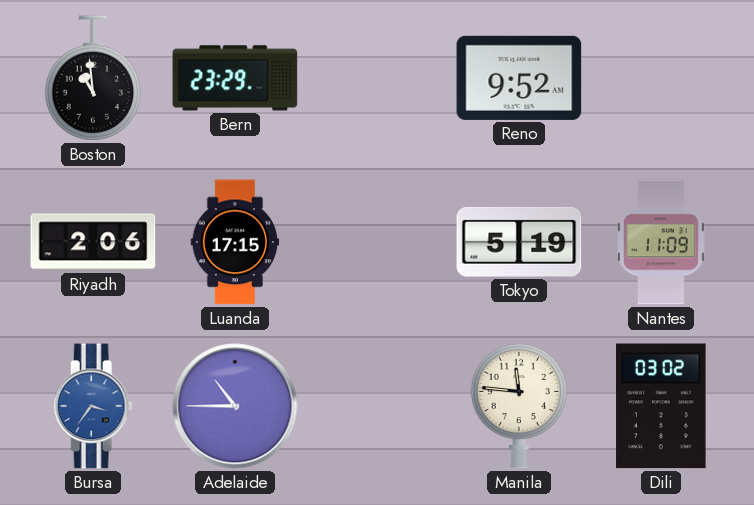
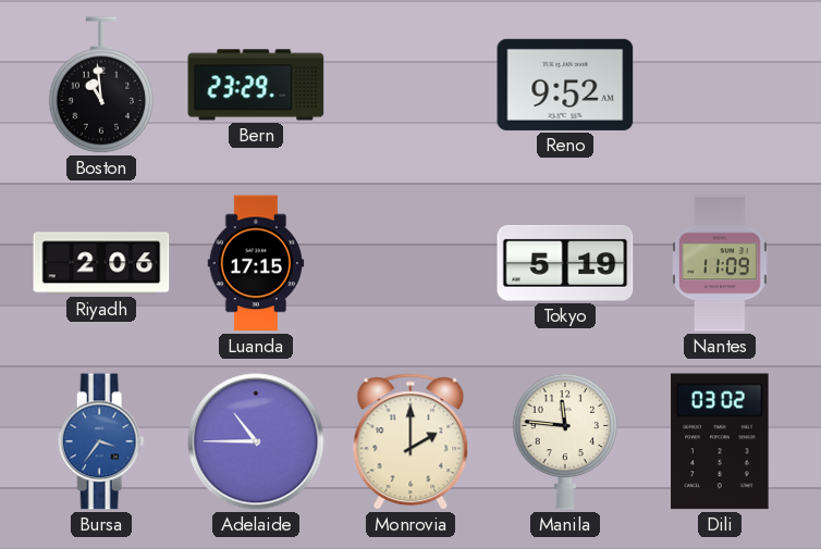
Monrovia: none -> 2:00
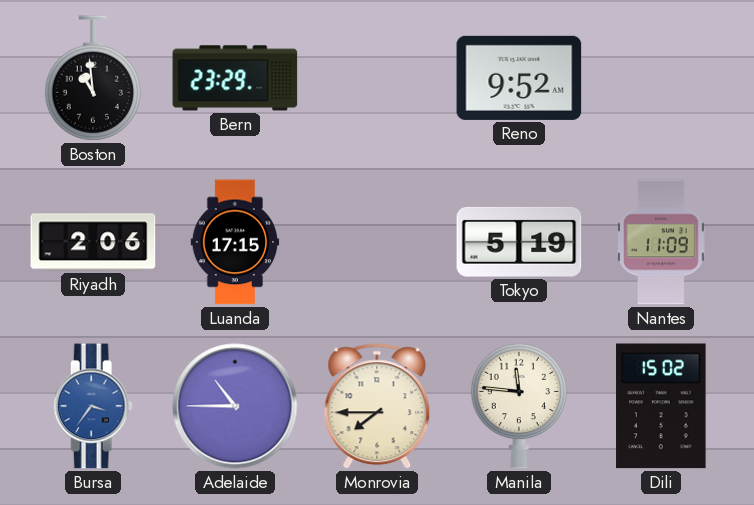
Monrovia: 2:00 -> 7:45
Dili: 03:02 -> 15:02
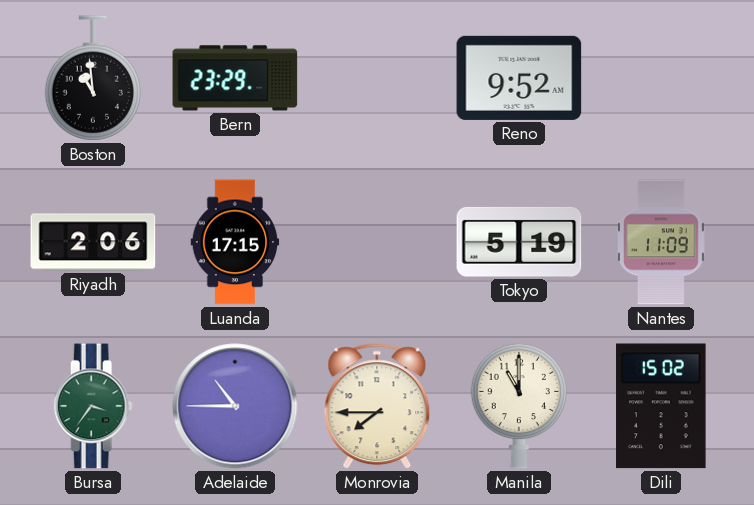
Bursa dial: blue -> green
Manila: 11:46 -> 11:00
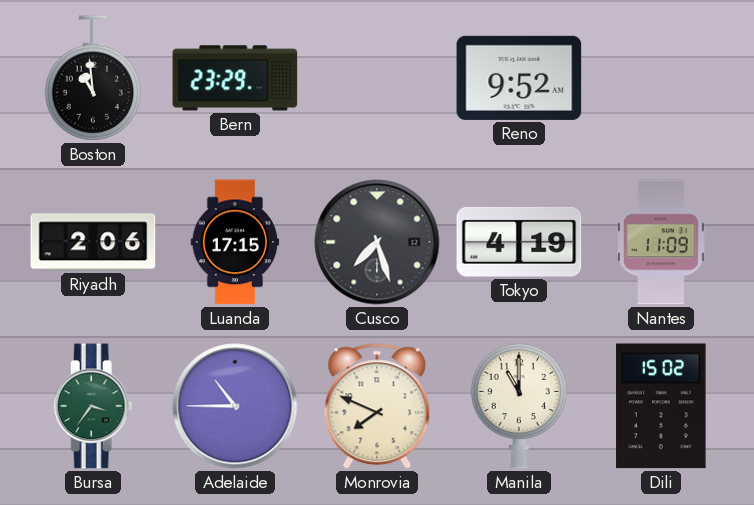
Cusco: none -> 7:27
Tokyo: 5:19 -> 4:19
Monrovia: 7:45 -> 7:49
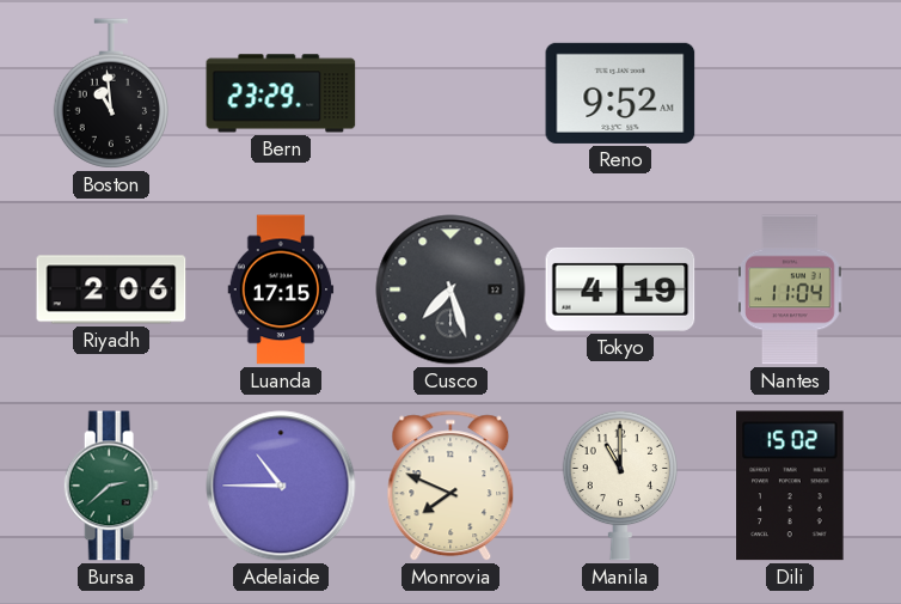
Nantes: 11:09 -> 11:04
Bursa: 3:36 -> 2:38
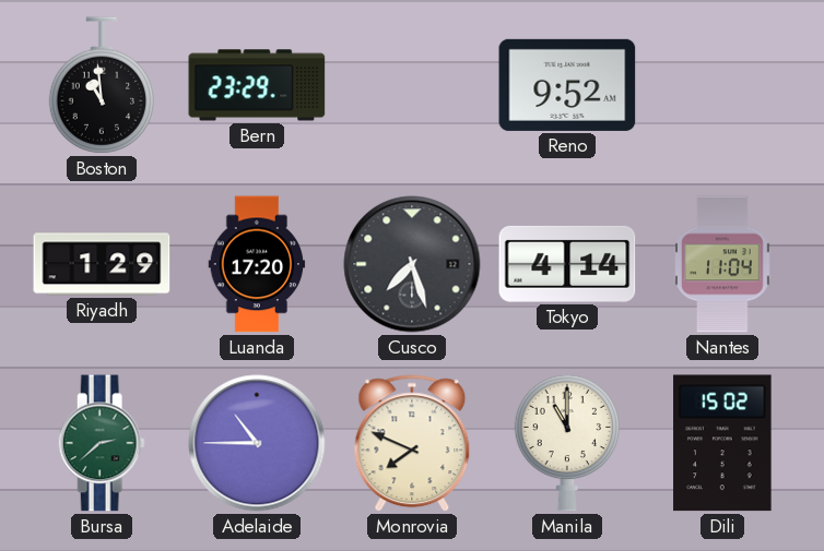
Riyadh: 2:06 -> 1:29
Luanda: 17:15 -> 17:20
Tokyo: 4:19 -> 4:14
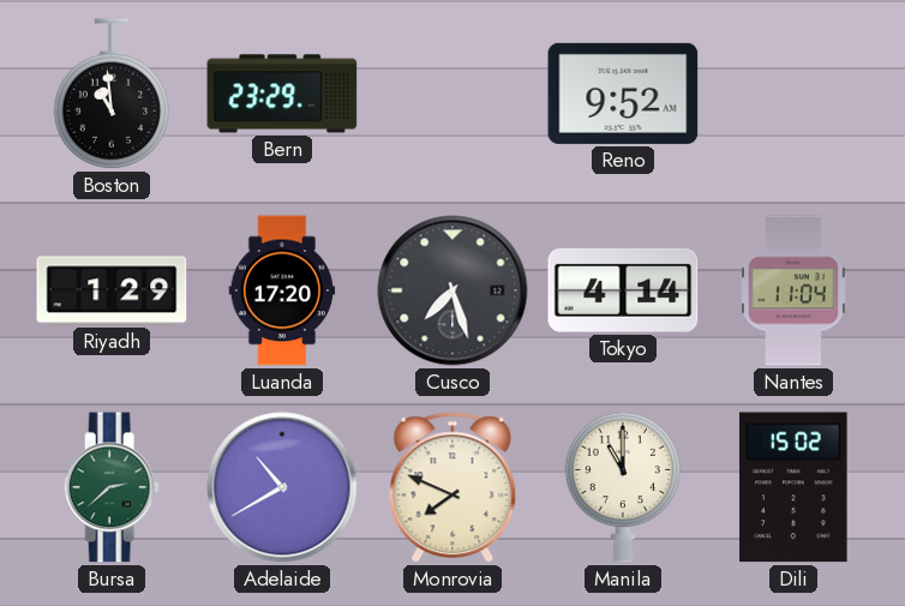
Adelaide: 10:45 -> 10:40
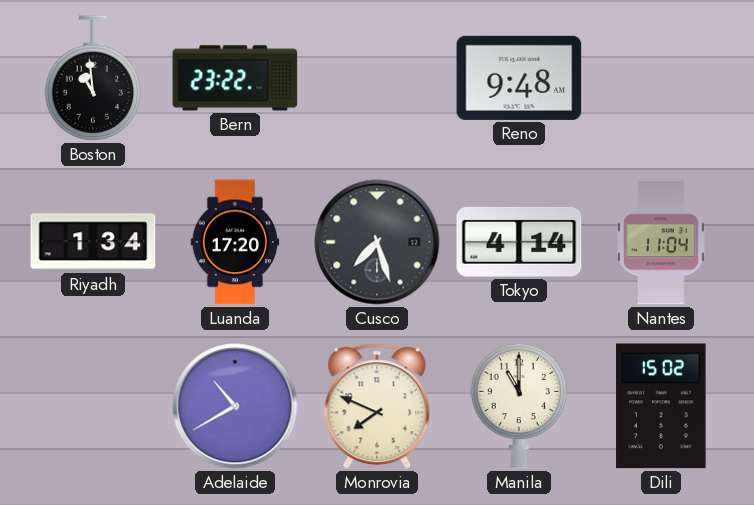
Bern: 23:29 -> 23:22
Reno: 9:52 -> 9:48
Riyadh: 1:29 -> 1:34
Bursa: 2:38 -> none
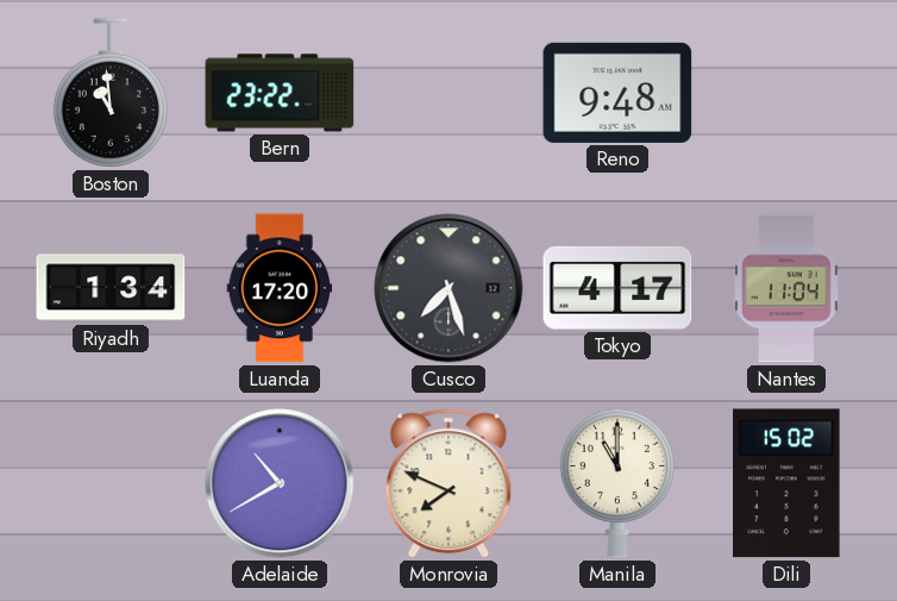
Tokyo: 4:14 -> 4:17
